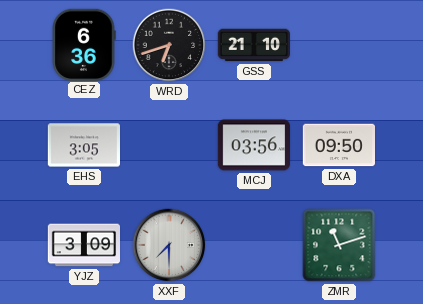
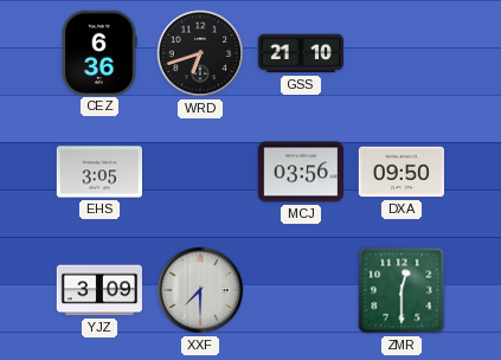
ZMR: 11:12 -> 12:30
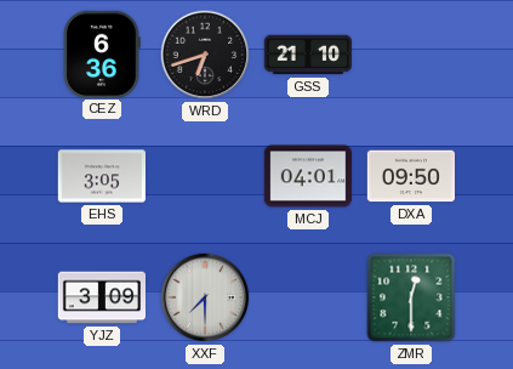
MCJ: 03:56 -> 04:01
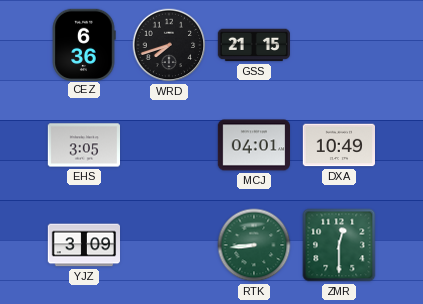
WRD: 6:42 -> 7:42
GSS: 21:10 -> 21:15
DXA: 09:50 -> 10:49
XXF: 7:30 -> none
RTK: none -> 8:44
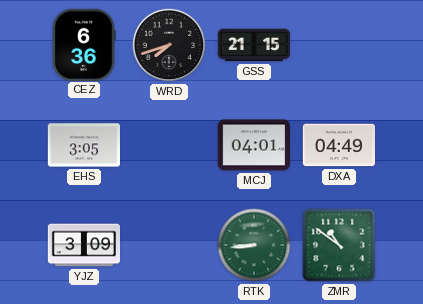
DXA: 10:49 -> 04:49
ZMR: 12:30 -> 10:51
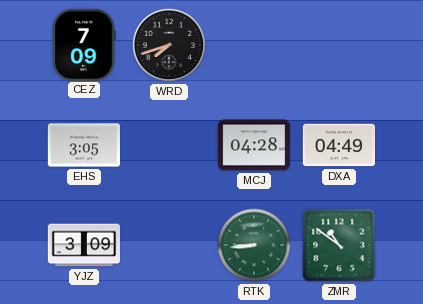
CEZ: 6:36 -> 7:09
GSS: 21:15 -> none
MCJ: 04:01 -> 04:28
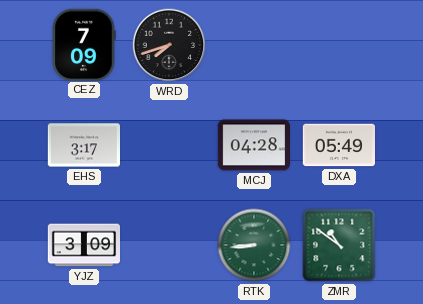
EHS: 3:05 -> 3:17
DXA: 04:49 -> 05:49
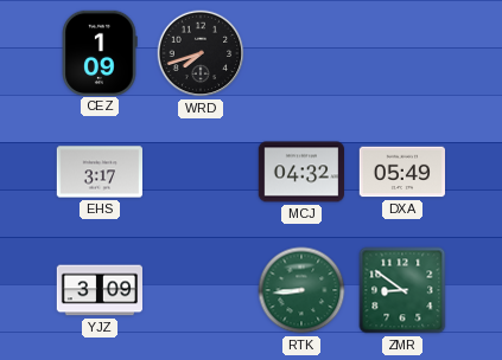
CEZ: 7:09 -> 1:09
MCJ: 04:28 -> 04:32
ZMR: 10:51 -> 8:51
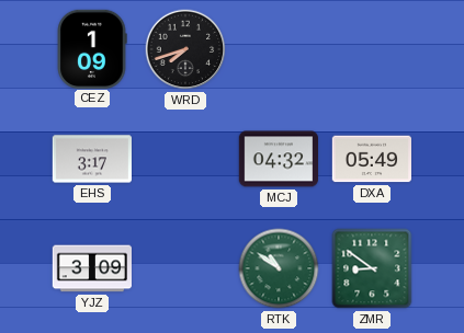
RTK: 8:44 -> 10:51
